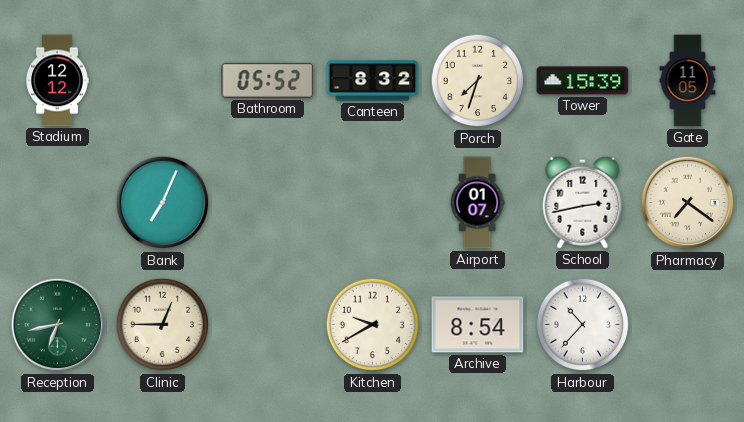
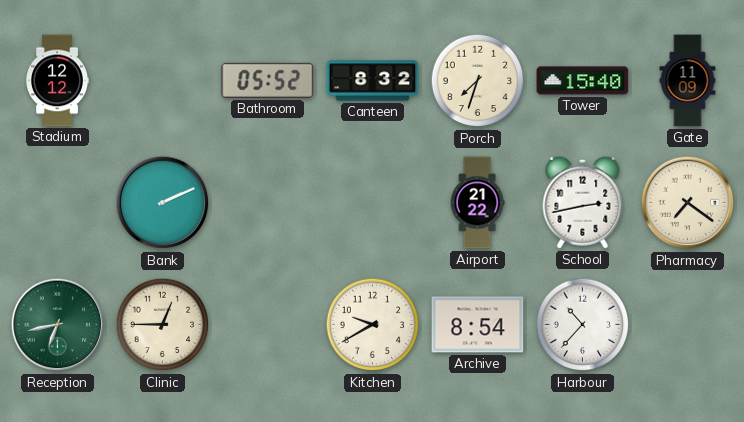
Tower: 15:39 -> 15:40
Gate: 11:05 -> 11:09
Bank: 7:04 -> 2:11
Airport: 01:07 -> 21:22
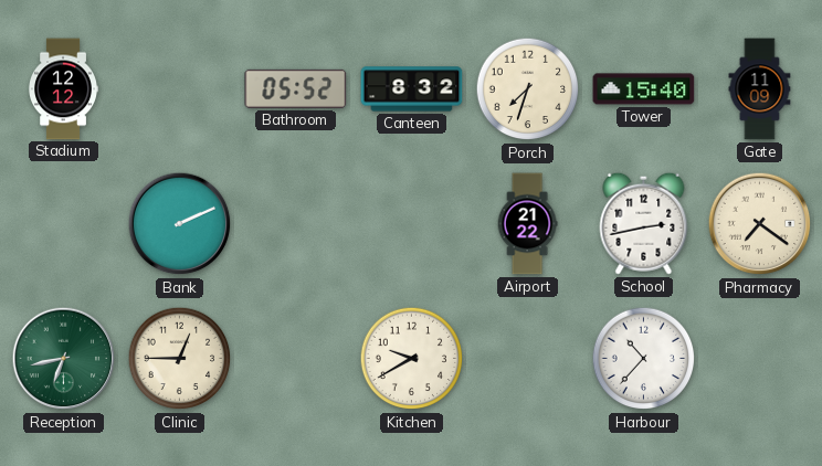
Archive: 8:54 -> none
